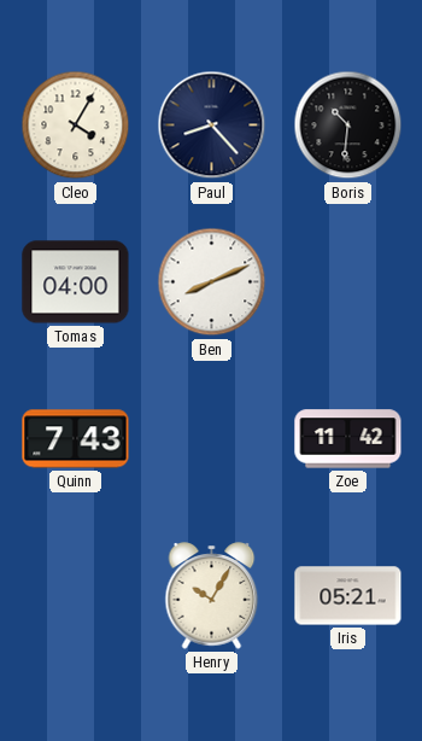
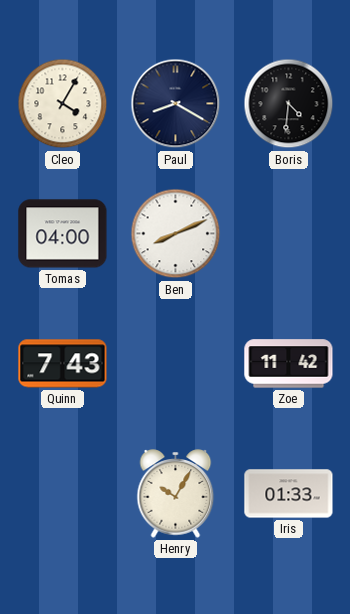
Paul: 8:23 -> 8:20
Boris: 10:31 -> 4:31
Iris: 05:21 -> 01:33
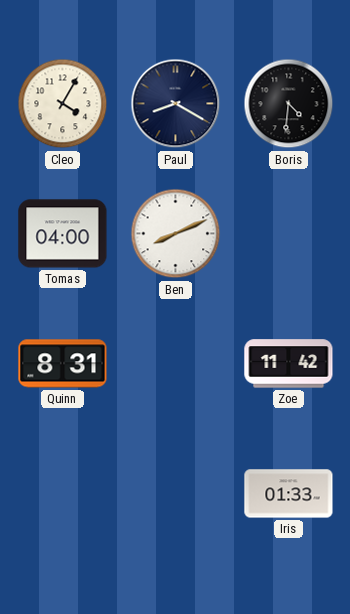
Quinn: 7:43 -> 8:31
Henry: 10:05 -> none
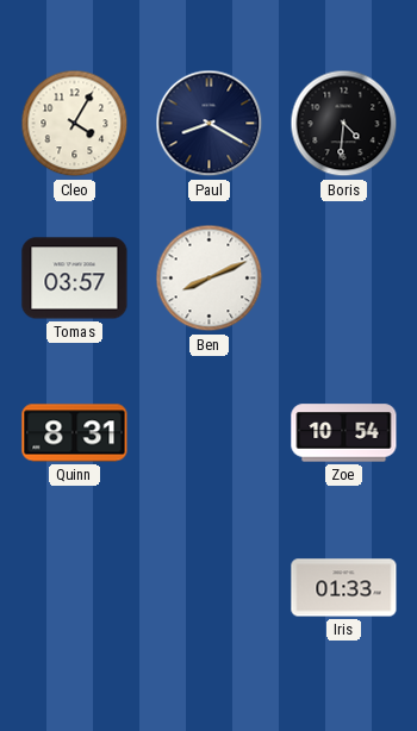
Tomas: 04:00 -> 03:57
Zoe: 11:42 -> 10:54
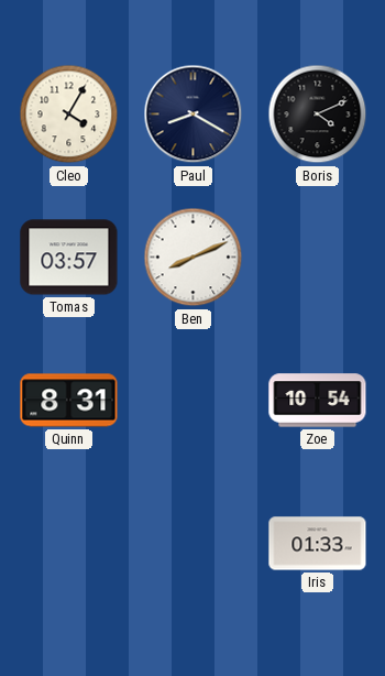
Boris: 4:31 -> 4:11
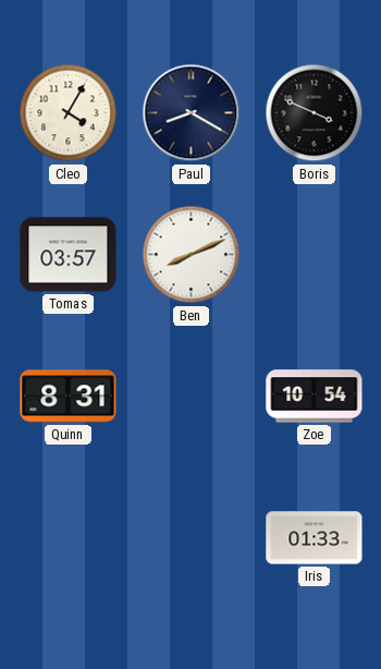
Boris: 4:11 -> 3:49
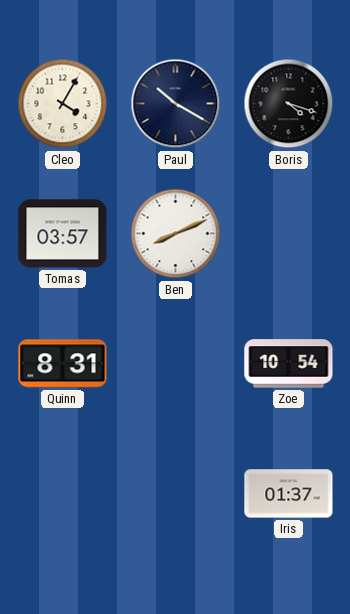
Paul: 8:20 -> 10:20
Boris: 3:49 -> 4:18
Iris: 01:33 -> 01:37
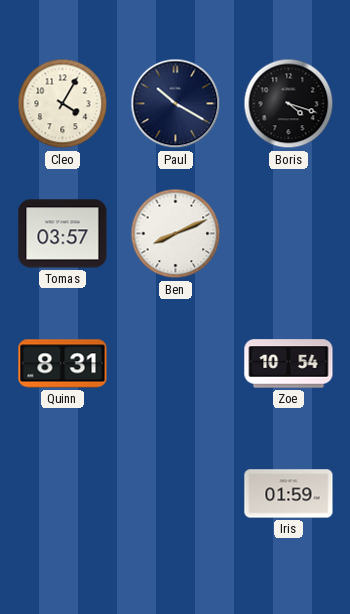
Iris: 01:37 -> 01:59
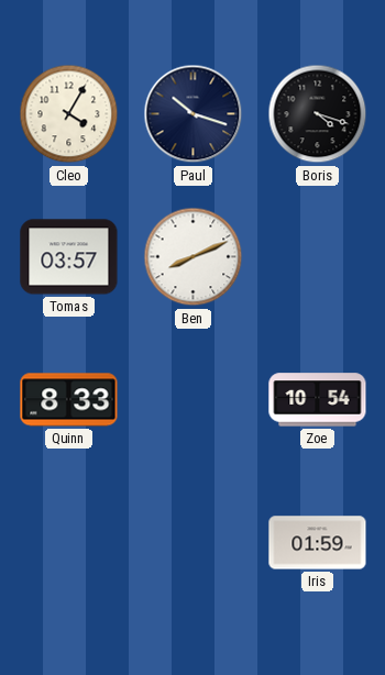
Paul: 10:20 -> 10:18
Quinn: 8:31 -> 8:33
